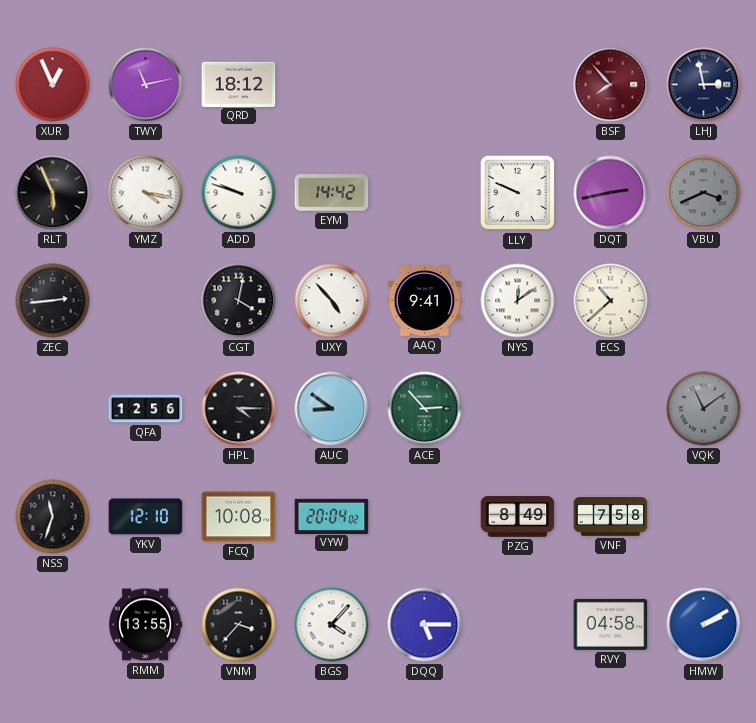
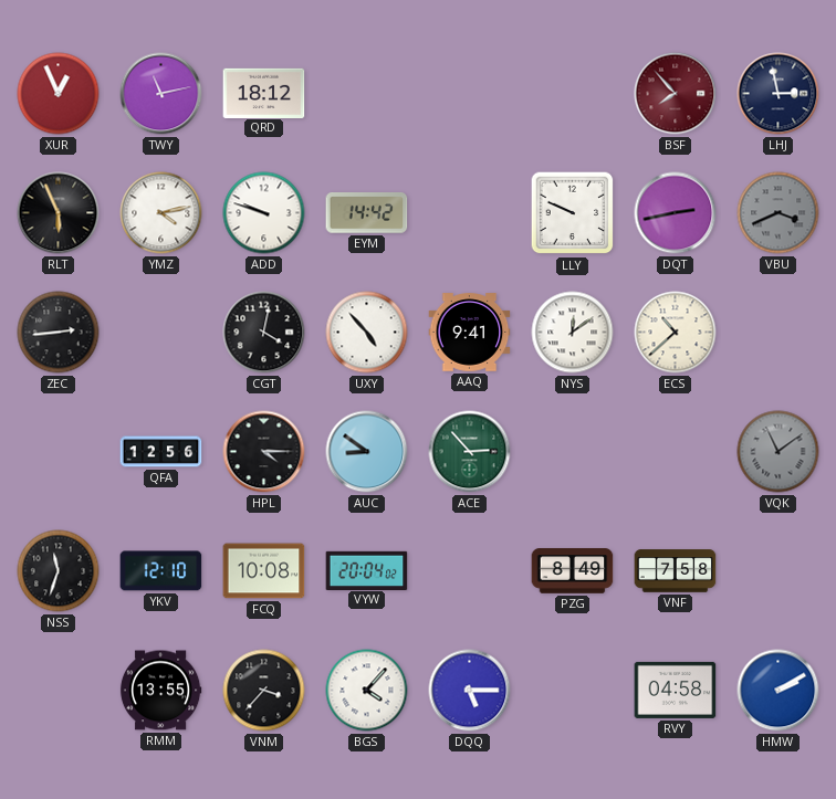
YMZ: 4:17 -> 4:13
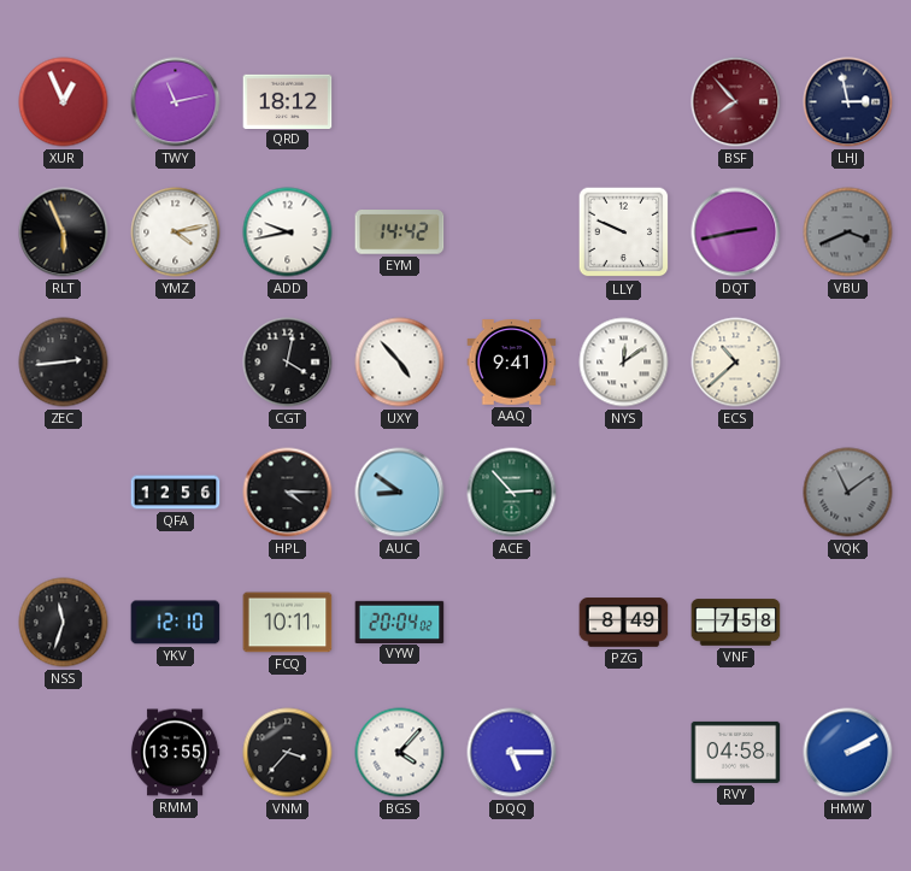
ADD: 9:48 -> 9:43
FCQ: 10:08 -> 10:11
